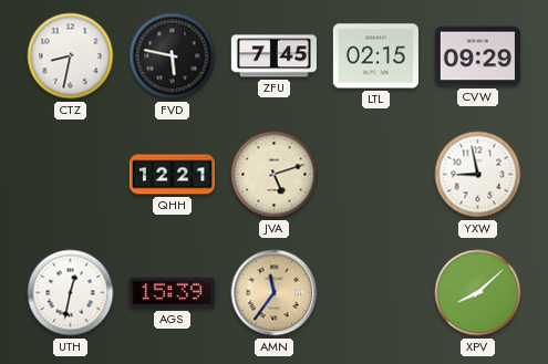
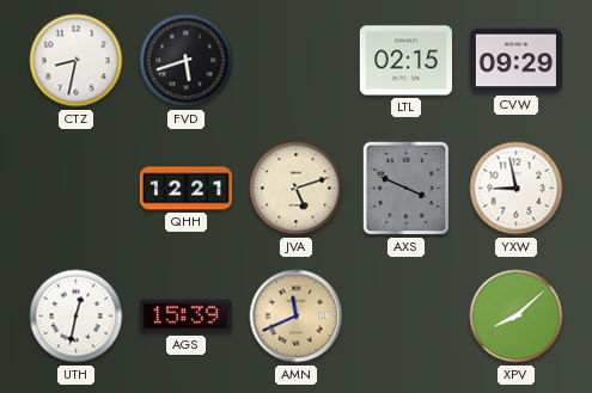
FVD: 5:47 -> 5:42
ZFU: 7:45 -> none
AXS: none -> 3:49
AMN: 11:36 -> 11:41
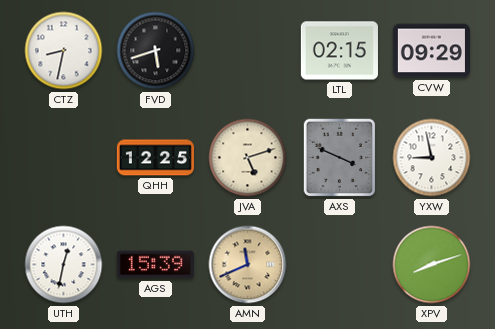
QHH: 12:21 -> 12:25
XPV: 8:08 -> 8:12
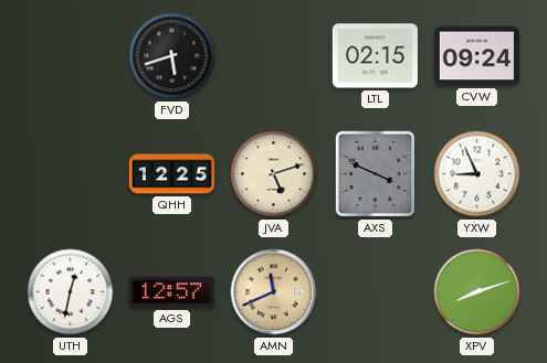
CTZ: 8:32 -> none
CVW: 09:29 -> 09:24
YXW: 8:58 -> 8:56
AGS: 15:39 -> 12:57
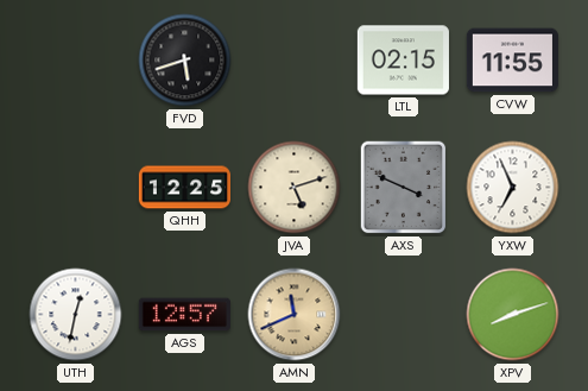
CVW: 09:24 -> 11:55
YXW: 8:56 -> 6:56
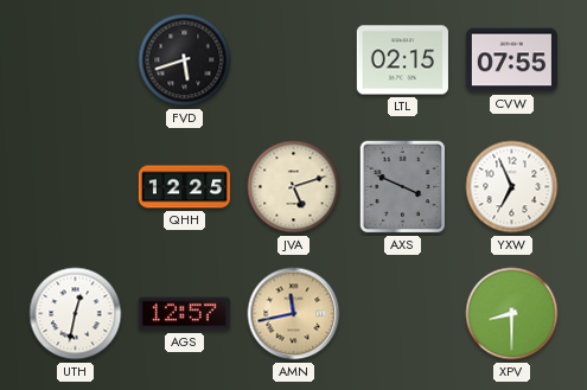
CVW: 11:55 -> 07:55
AMN: 11:41 -> 11:43
XPV: 8:12 -> 8:30
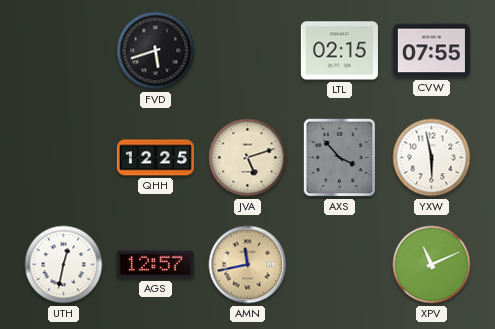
AXS: 3:49 -> 3:53
YXW: 6:56 -> 5:58
XPV: 8:30 -> 11:11
